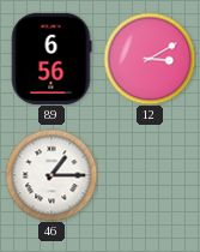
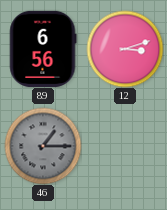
12: 3:10 -> 3:12
46 dial: white -> grey
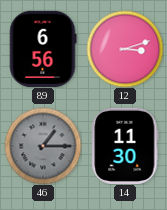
14: none -> 11:30
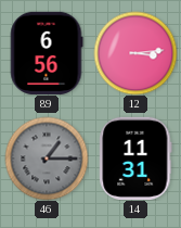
12: 3:12 -> 3:14
14: 11:30 -> 11:31
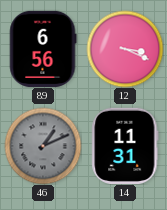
12: 3:14 -> 3:19
46: 1:15 -> 1:11
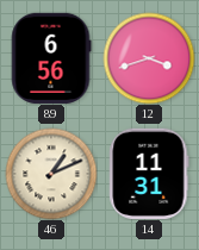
12: 3:19 -> 3:42
46 dial: grey -> cream
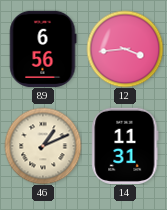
12: 3:42 -> 3:44
